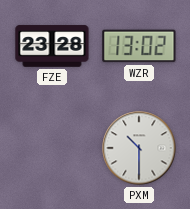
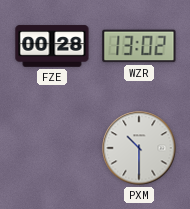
FZE: 23:28 -> 00:28
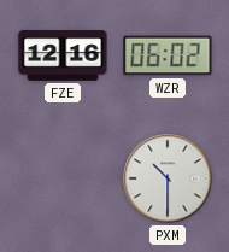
FZE: 00:28 -> 12:16
WZR: 13:02 -> 06:02
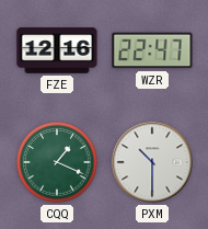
WZR: 06:02 -> 22:47
CQQ: none -> 1:19
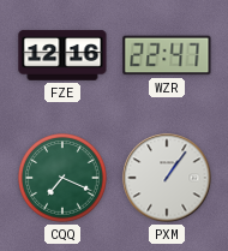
CQQ: 1:19 -> 7:19
PXM: 10:30 -> 1:06
